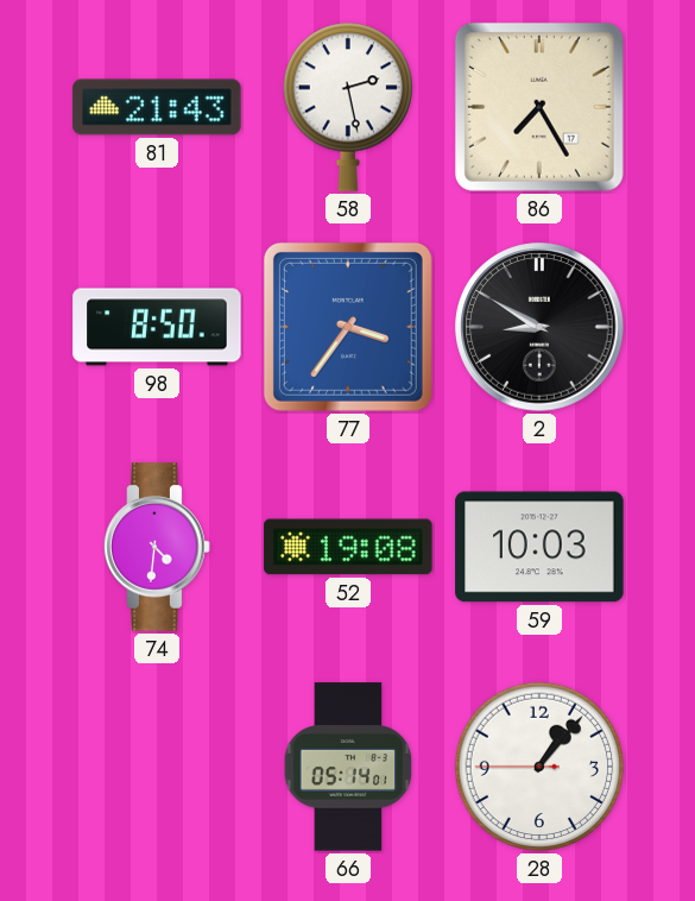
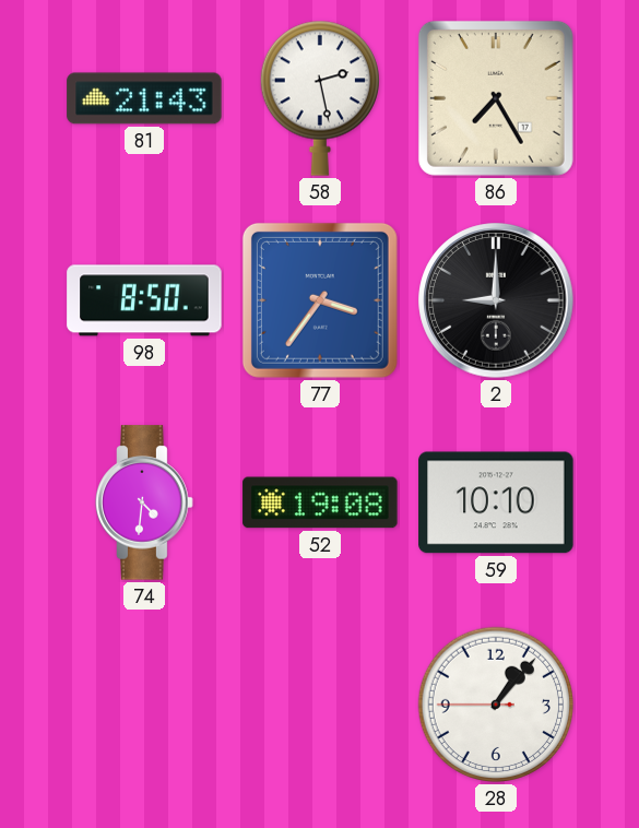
2: 8:50 -> 9:00
59: 10:03 -> 10:10
66: 05:14 -> none
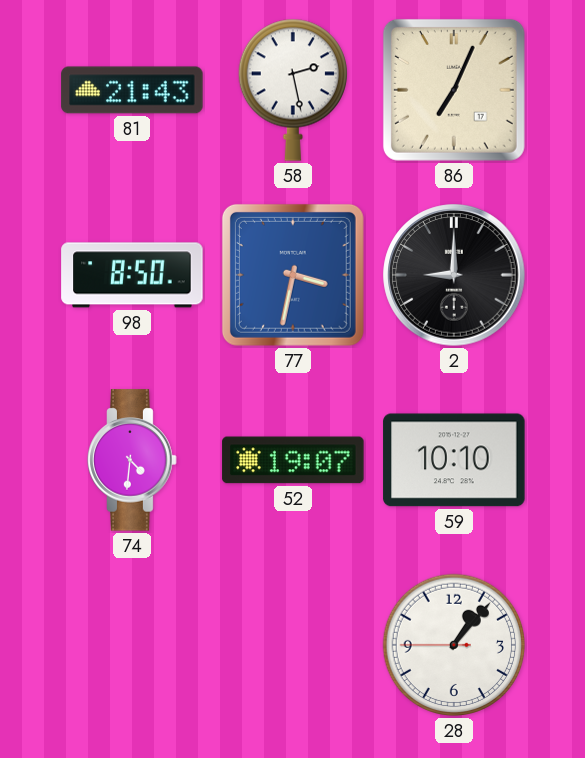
86: 7:25 -> 7:04
77: 3:36 -> 3:32
52: 19:08 -> 19:07
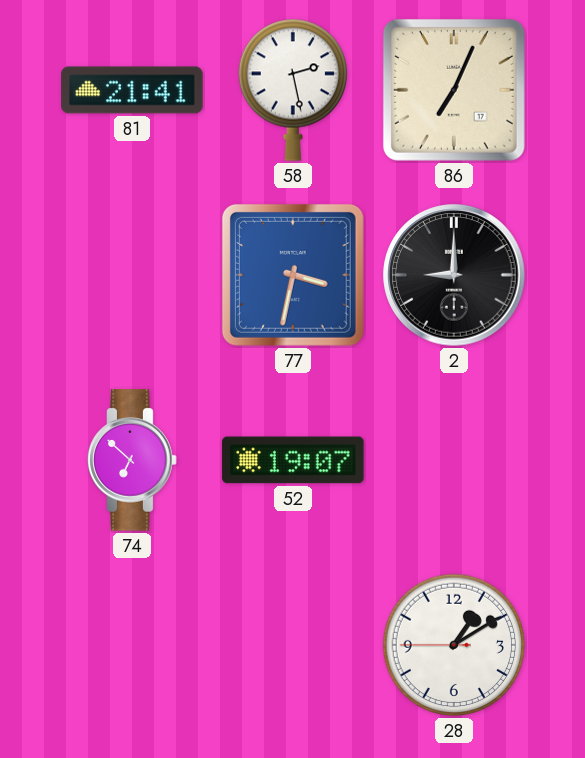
81: 21:43 -> 21:41
98: 8:50 -> none
74: 4:31 -> 6:52
59: 10:10 -> none
28: 1:06 -> 1:09
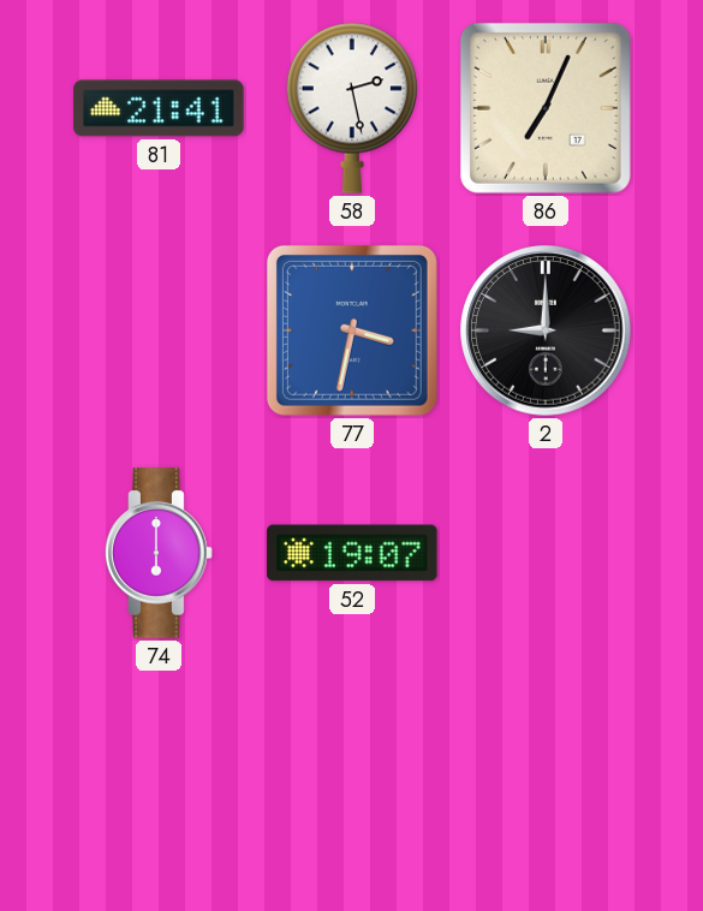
74: 6:52 -> 6:00
28: 1:09 -> none
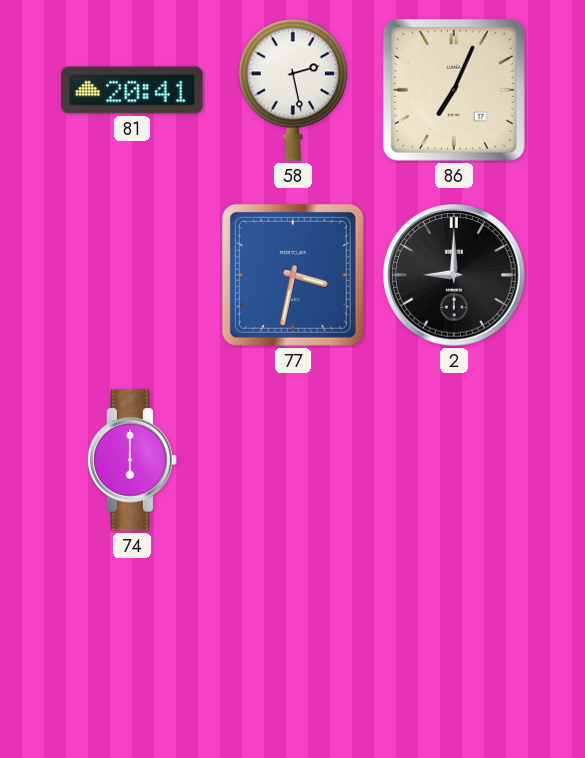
81: 21:41 -> 20:41
52: 19:07 -> none
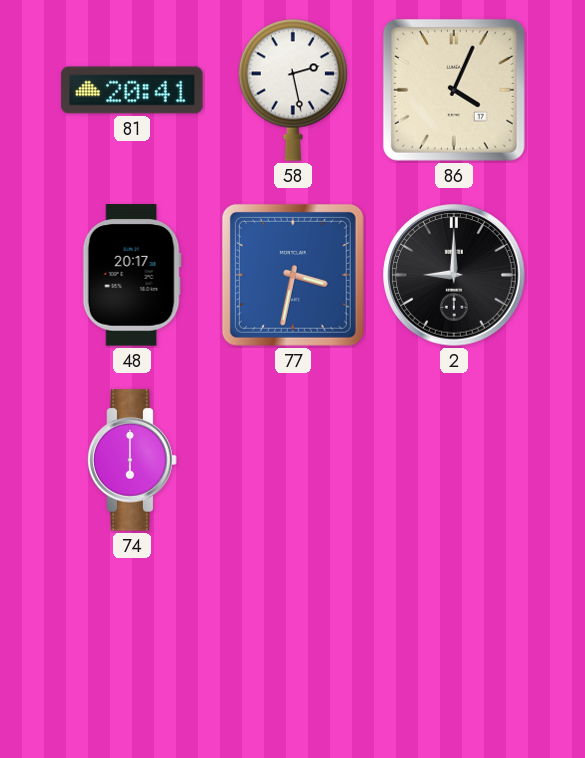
86: 7:04 -> 4:04
48: none -> 20:17
